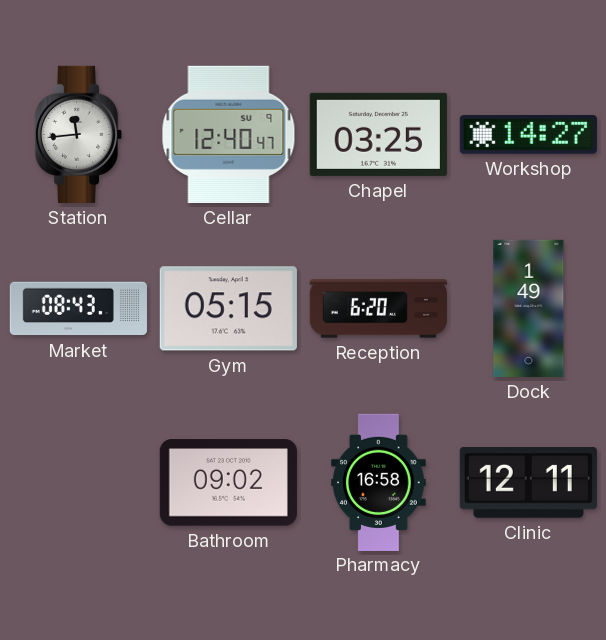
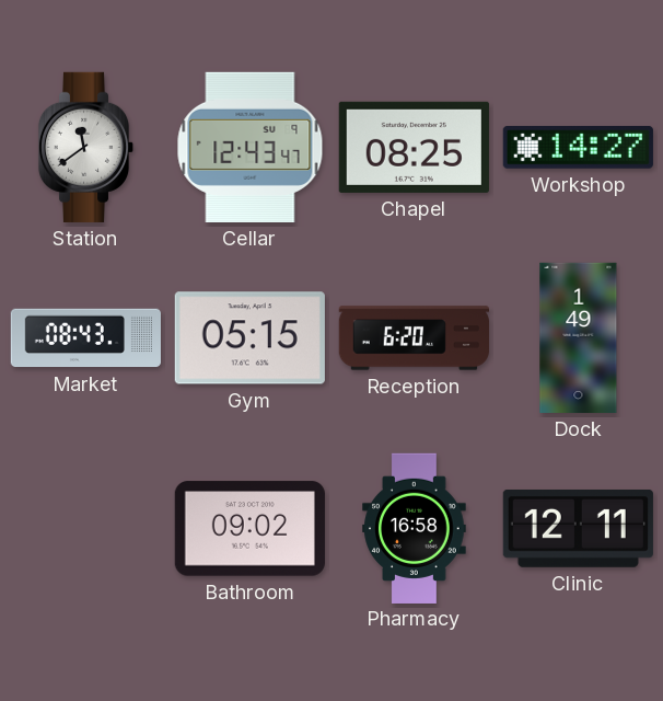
Station: 11:44 -> 11:39
Cellar: 12:40 -> 12:43
Chapel: 03:25 -> 08:25
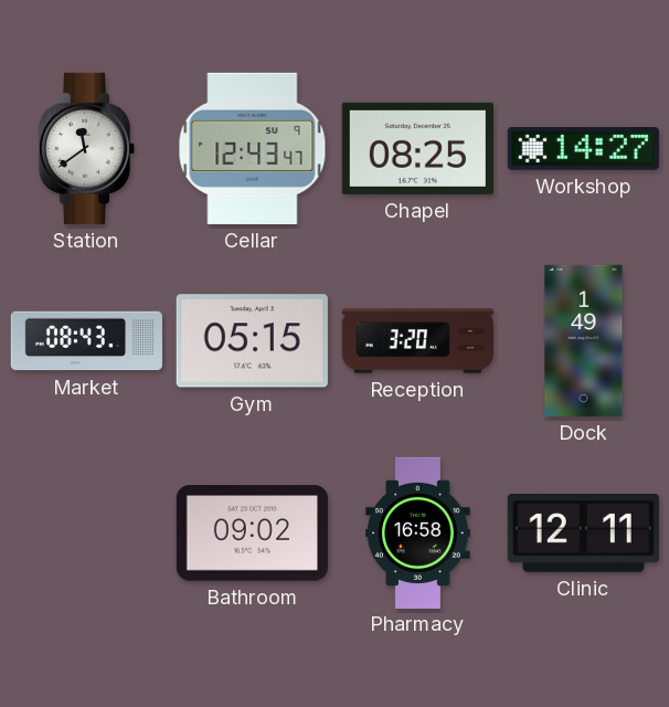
Reception: 6:20 -> 3:20
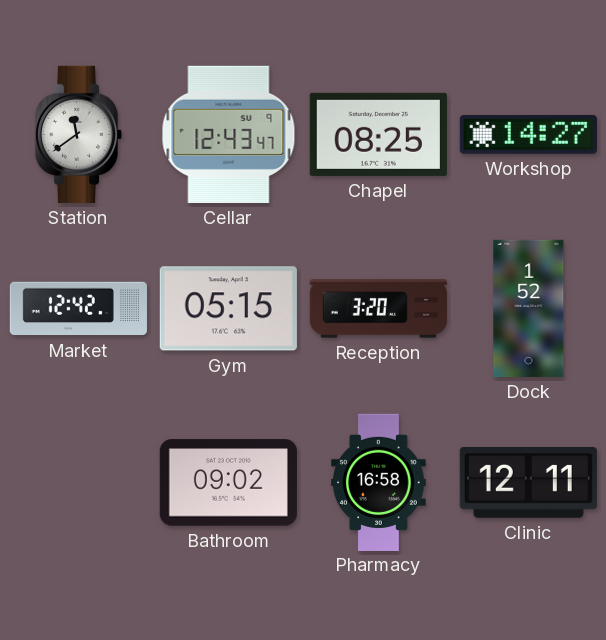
Market: 08:43 -> 12:42
Dock: 1:49 -> 1:52
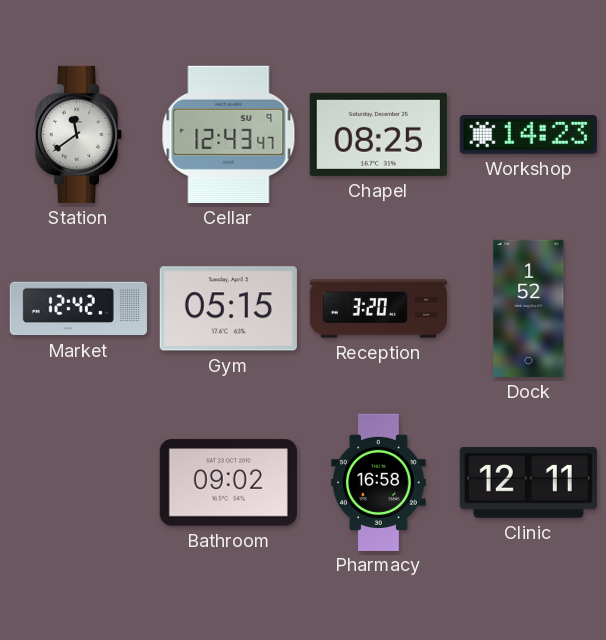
Workshop: 14:27 -> 14:23
